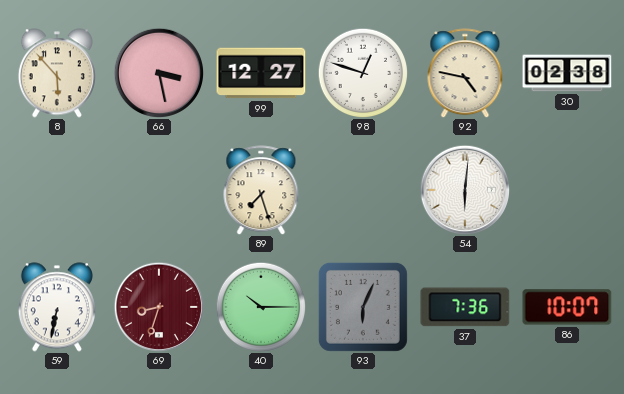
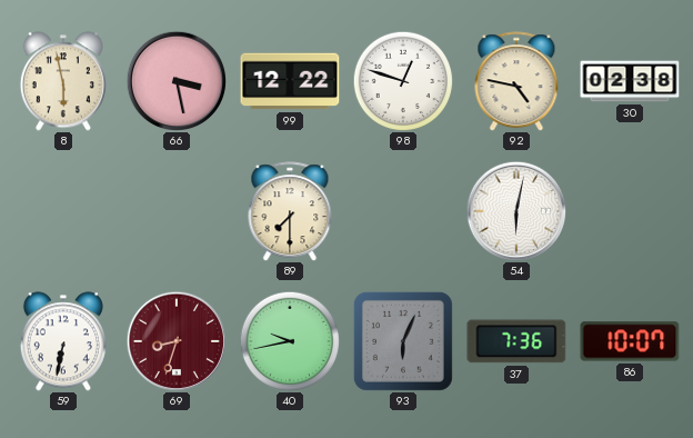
8: 5:53 -> 5:58
99: 12:27 -> 12:22
89: 7:27 -> 7:30
54: 6:01 -> 6:02
40: 10:15 -> 9:43
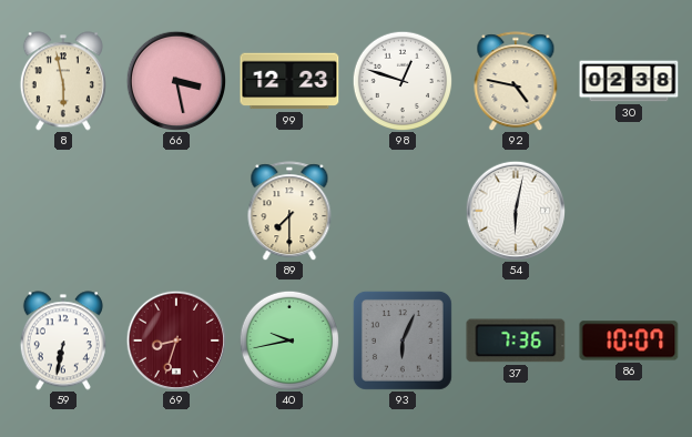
99: 12:22 -> 12:23
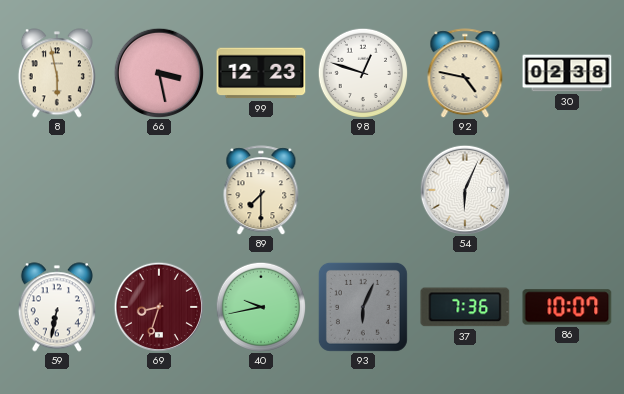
54: 6:02 -> 6:04
